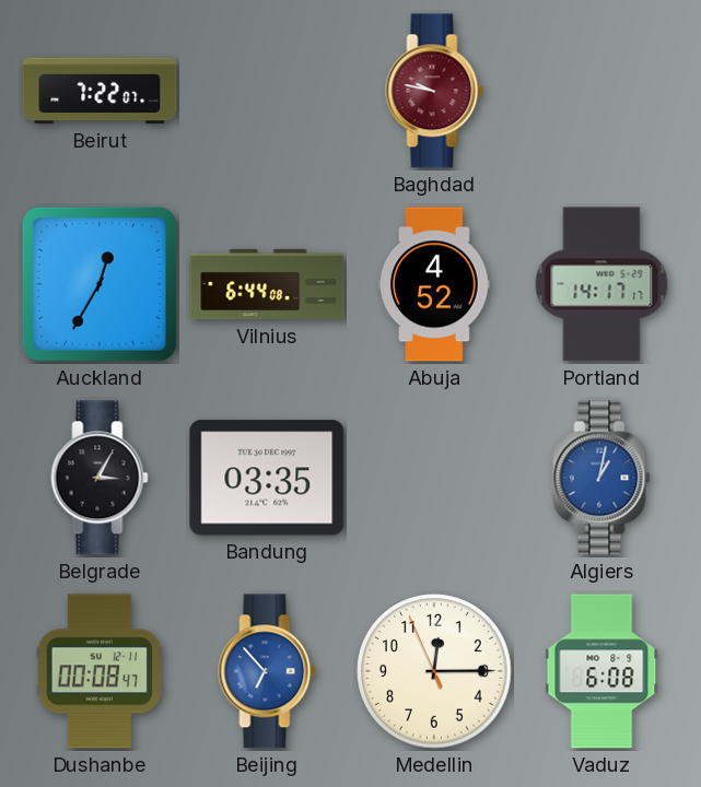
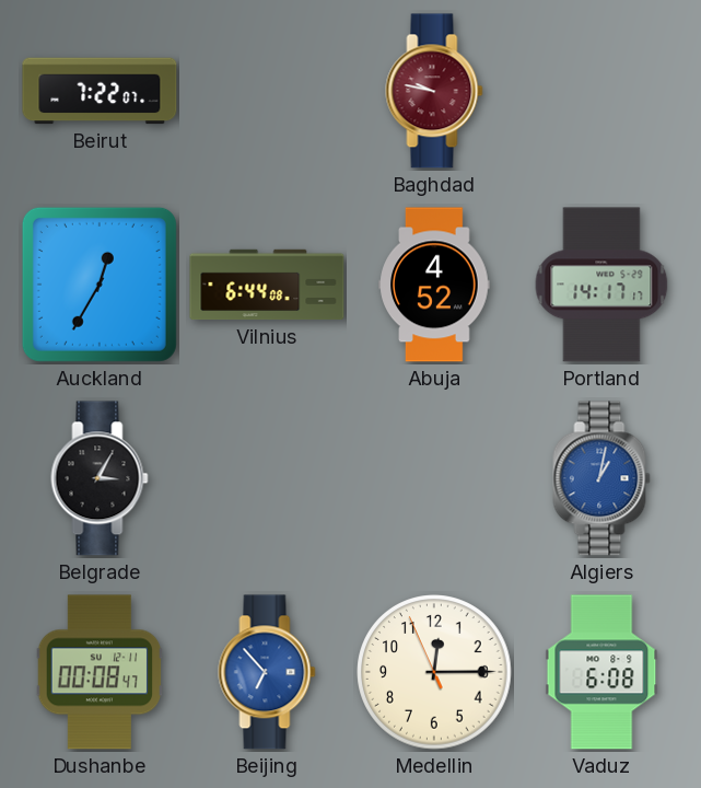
Bandung: 03:35 -> none
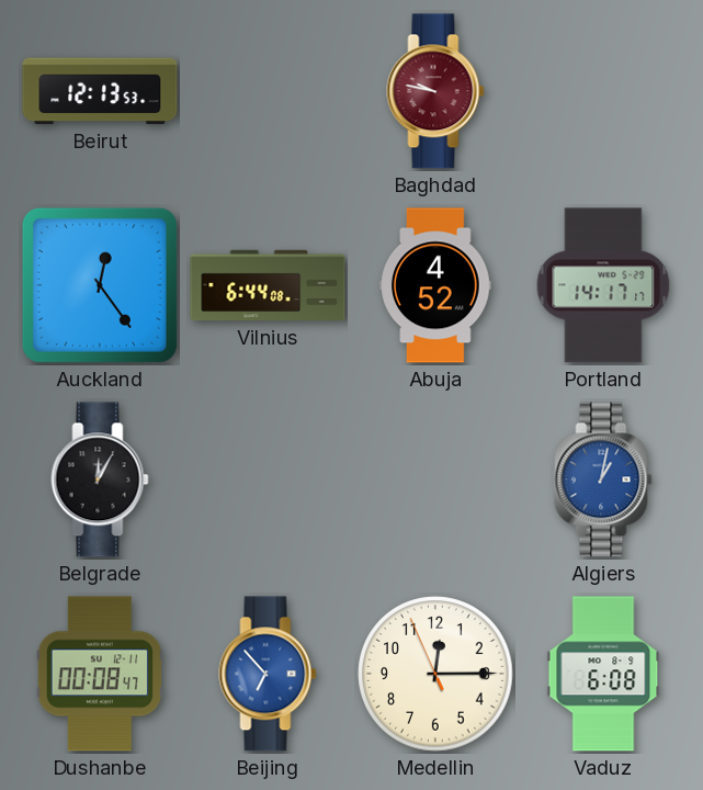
Beirut: 7:22 -> 12:13
Auckland: 12:35 -> 12:24
Belgrade: 3:05 -> 12:05
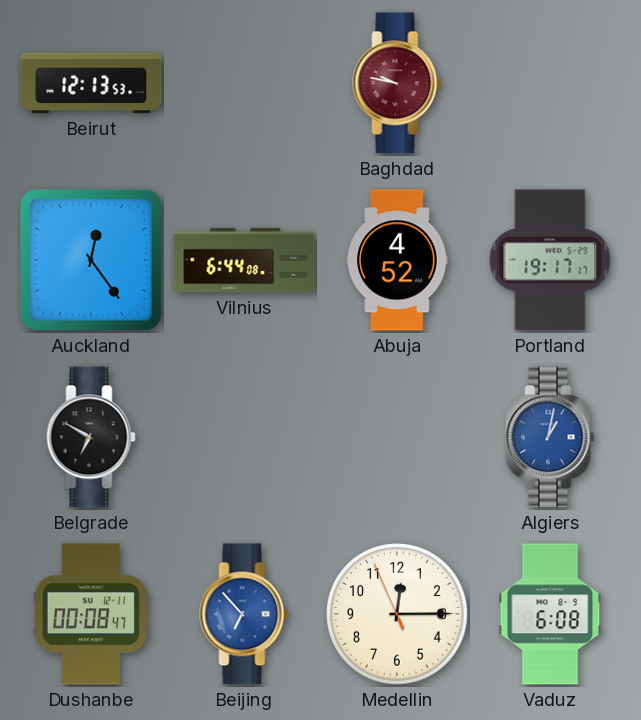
Portland: 14:17 -> 19:17
Belgrade: 12:05 -> 6:50
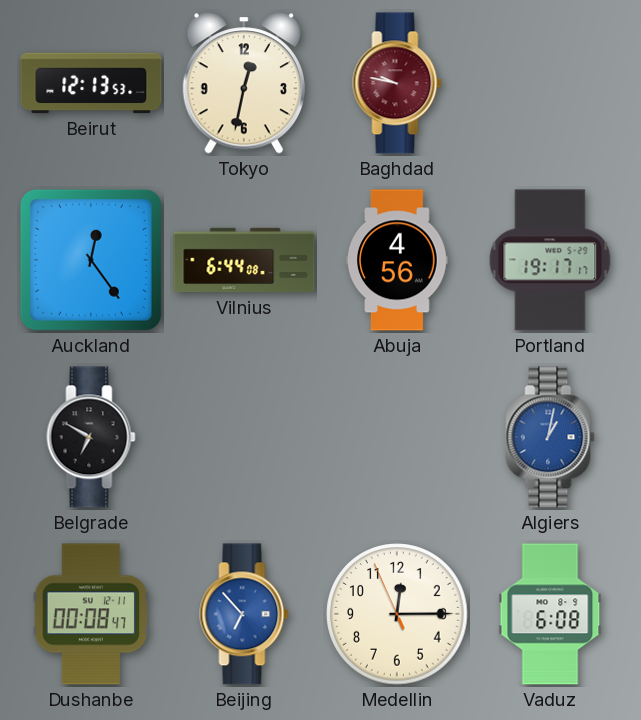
Tokyo: none -> 12:32
Abuja: 4:52 -> 4:56
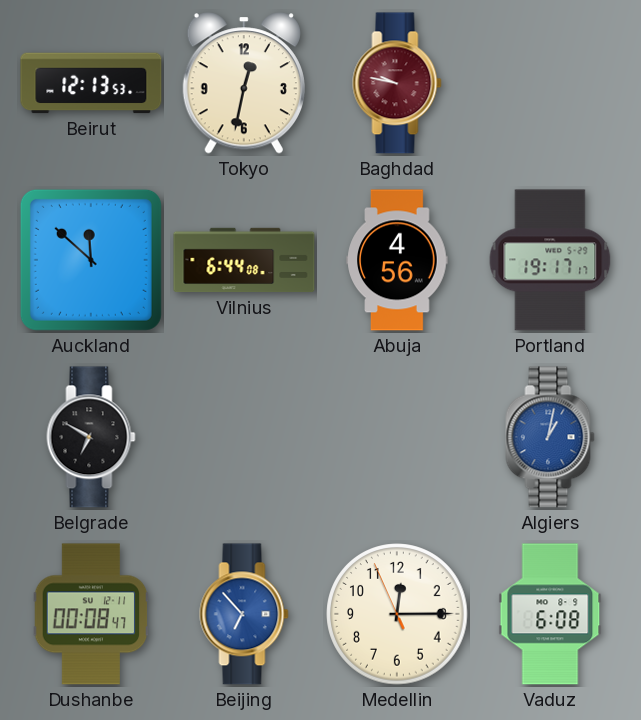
Auckland: 12:24 -> 11:52
